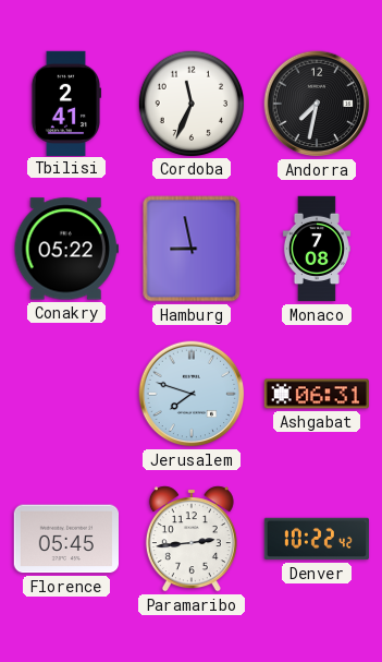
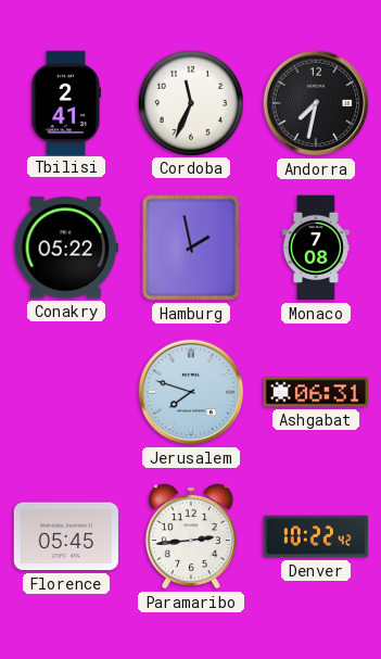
Hamburg: 8:58 -> 1:58
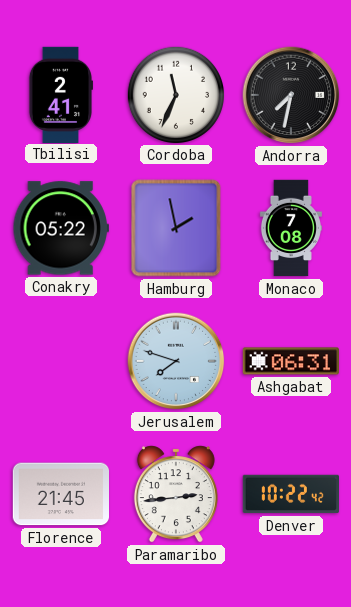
Florence: 05:45 -> 21:45
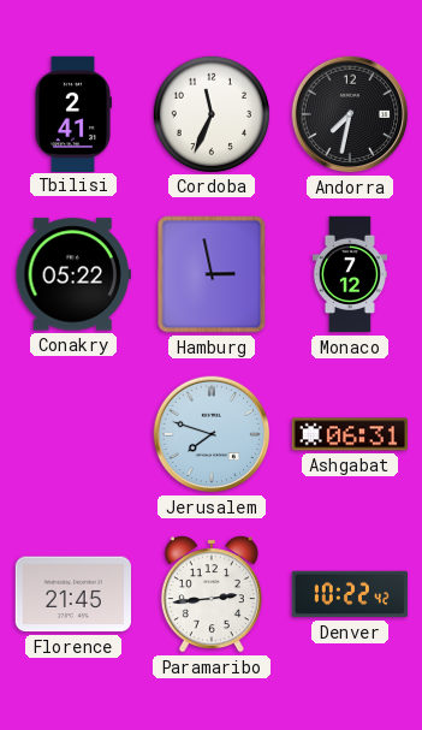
Hamburg: 1:58 -> 2:58
Monaco: 7:08 -> 7:12
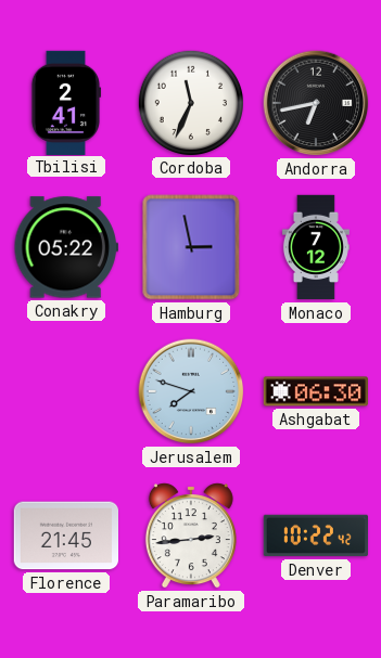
Andorra: 7:32 -> 6:43
Ashgabat: 06:31 -> 06:30
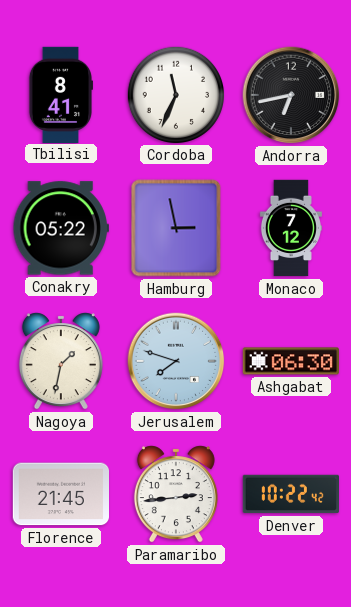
Tbilisi: 2:41 -> 8:41
Nagoya: none -> 1:32
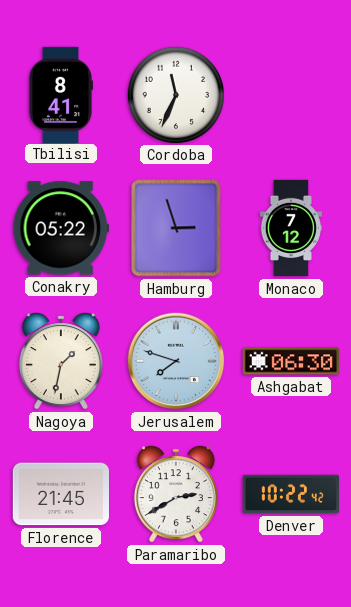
Andorra: 6:43 -> none
Hamburg: 2:58 -> 2:57
Paramaribo: 2:44 -> 2:40
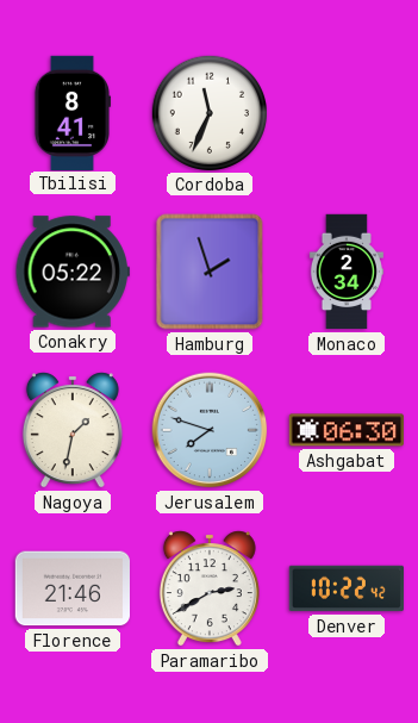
Hamburg: 2:57 -> 1:57
Monaco: 7:12 -> 2:34
Florence: 21:45 -> 21:46
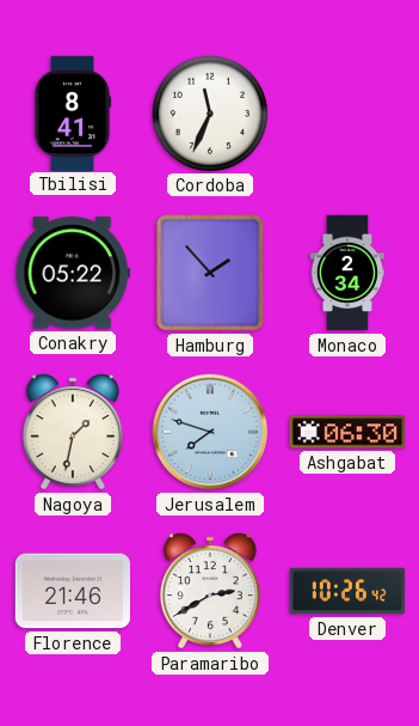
Hamburg: 1:57 -> 1:53
Denver: 10:22 -> 10:26
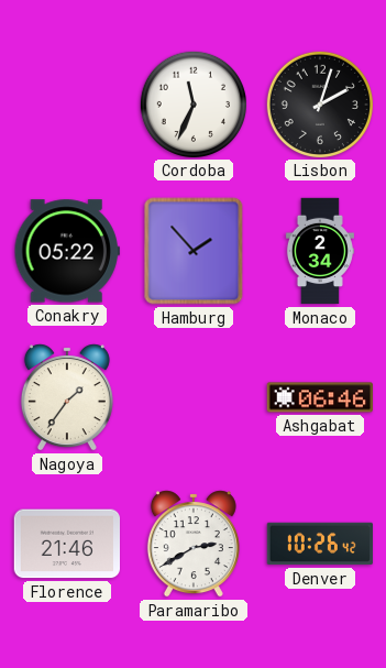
Tbilisi: 8:41 -> none
Lisbon: none -> 2:03
Nagoya: 1:32 -> 1:36
Jerusalem: 7:48 -> none
Ashgabat: 06:30 -> 06:46
